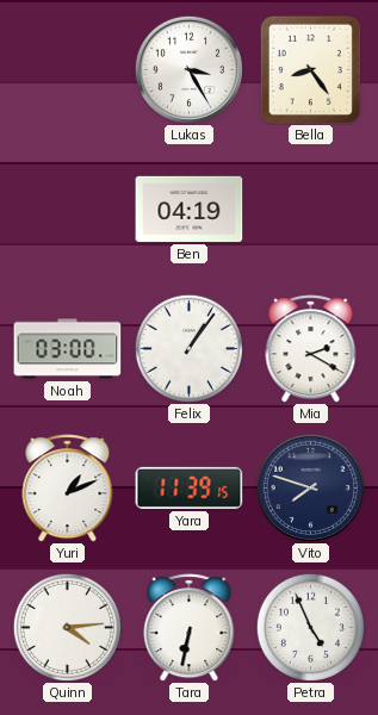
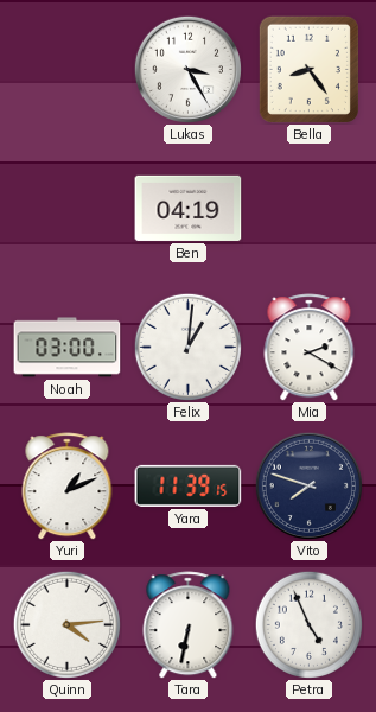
Felix: 1:06 -> 1:01
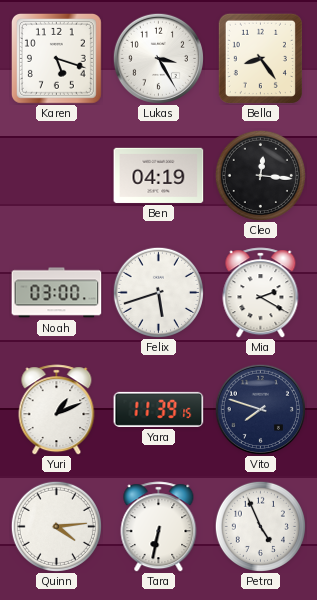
Karen: none -> 5:18
Cleo: none -> 12:16
Felix: 1:01 -> 5:42
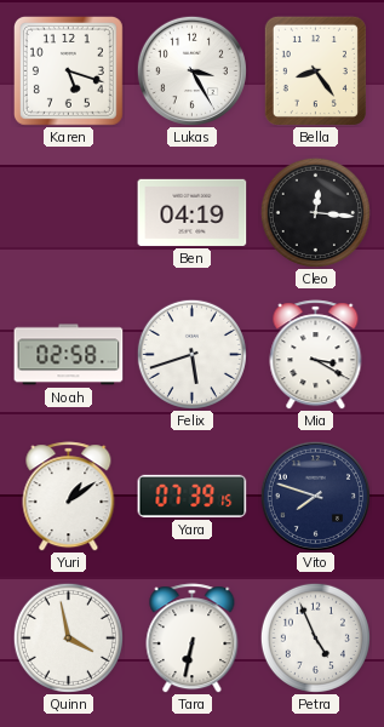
Noah: 03:00 -> 02:58
Mia: 2:20 -> 3:20
Yuri: 1:11 -> 1:09
Yara: 11:39 -> 07:39
Quinn: 4:14 -> 3:58
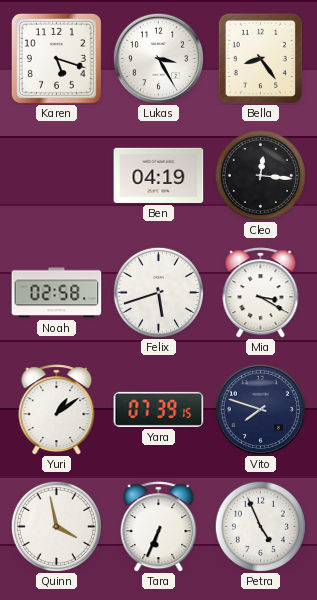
Tara: 6:32 -> 6:34
